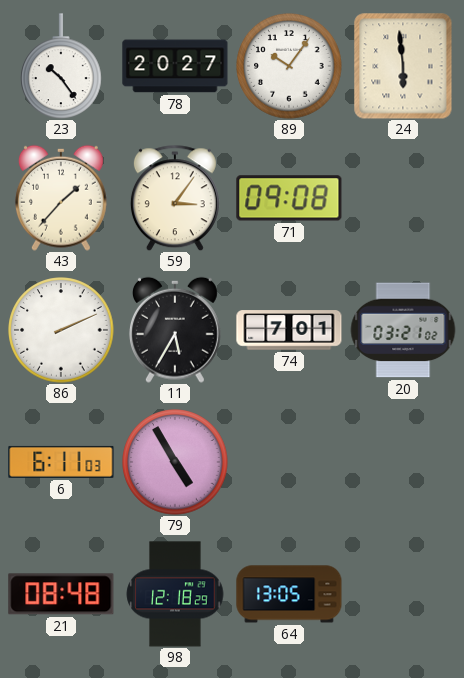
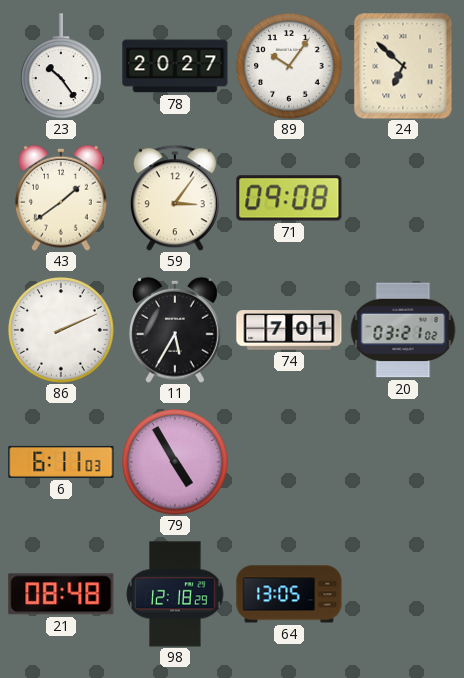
24: 5:59 -> 6:52
43: 1:37 -> 1:39
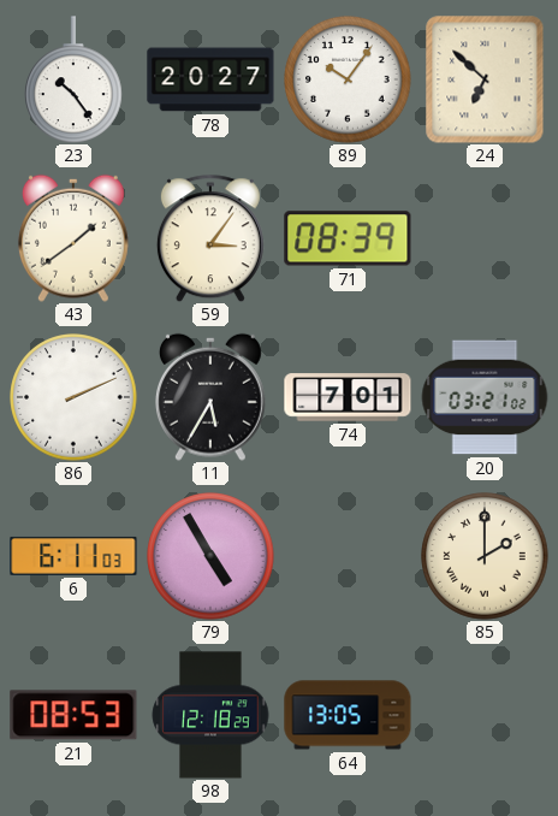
71: 09:08 -> 08:39
85: none -> 2:00
21: 08:48 -> 08:53
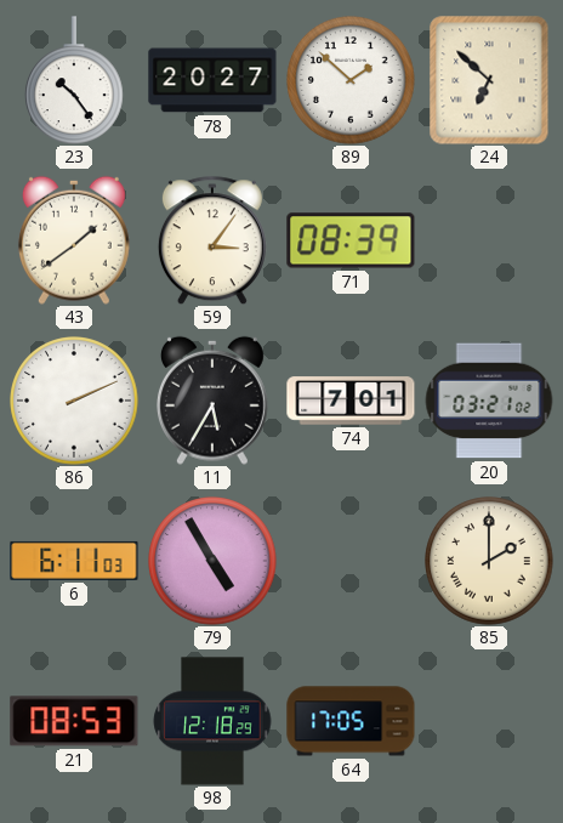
89: 10:06 -> 1:52
64: 13:05 -> 17:05
